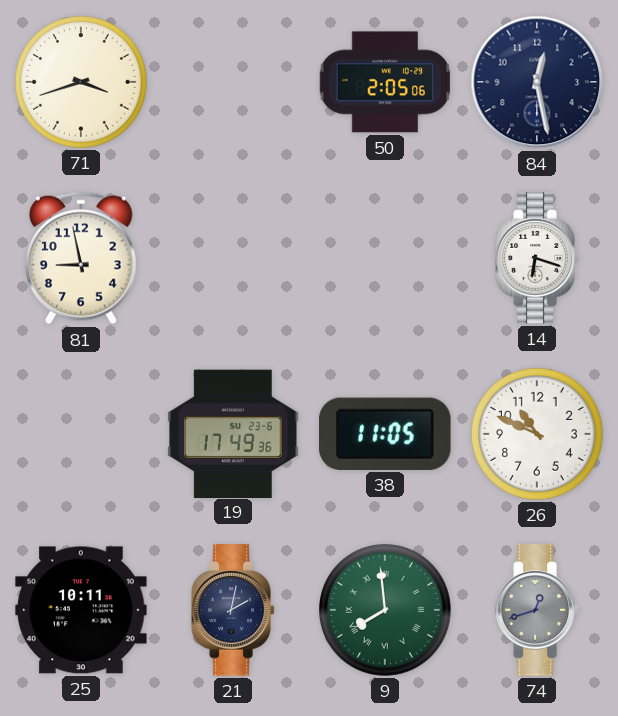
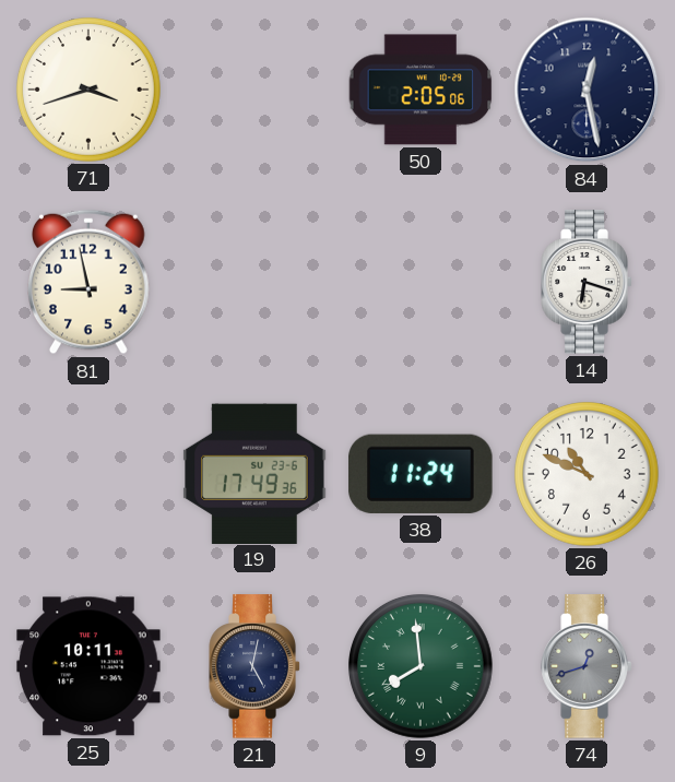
38: 11:05 -> 11:24
21: 2:02 -> 5:02
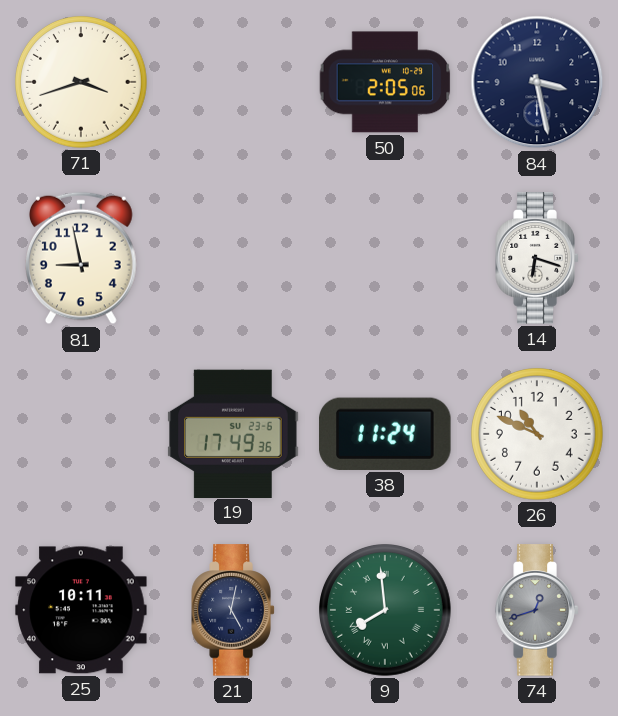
84: 12:28 -> 3:28
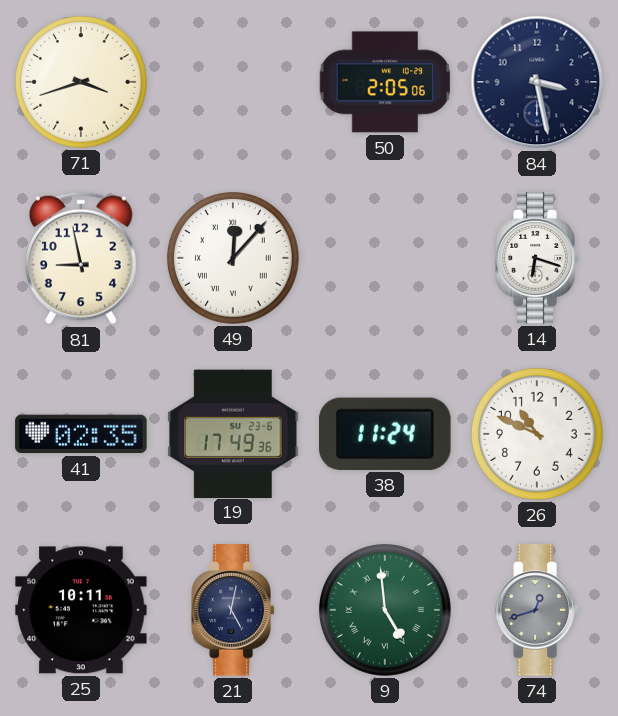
49: none -> 12:07
41: none -> 02:35
9: 7:59 -> 4:59
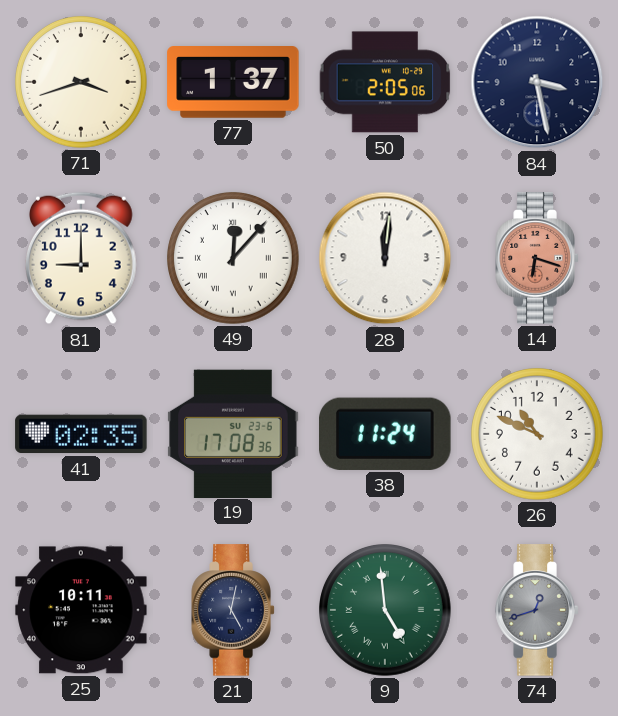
77: none -> 1:37
81: 8:58 -> 9:00
28: none -> 12:01
14 dial: white -> salmon
19: 17:49 -> 17:08
